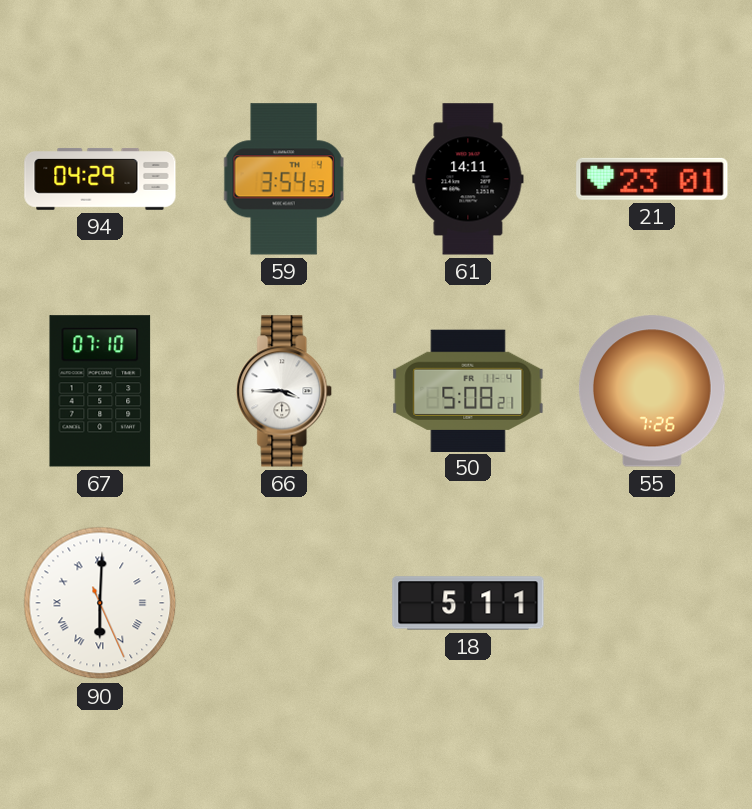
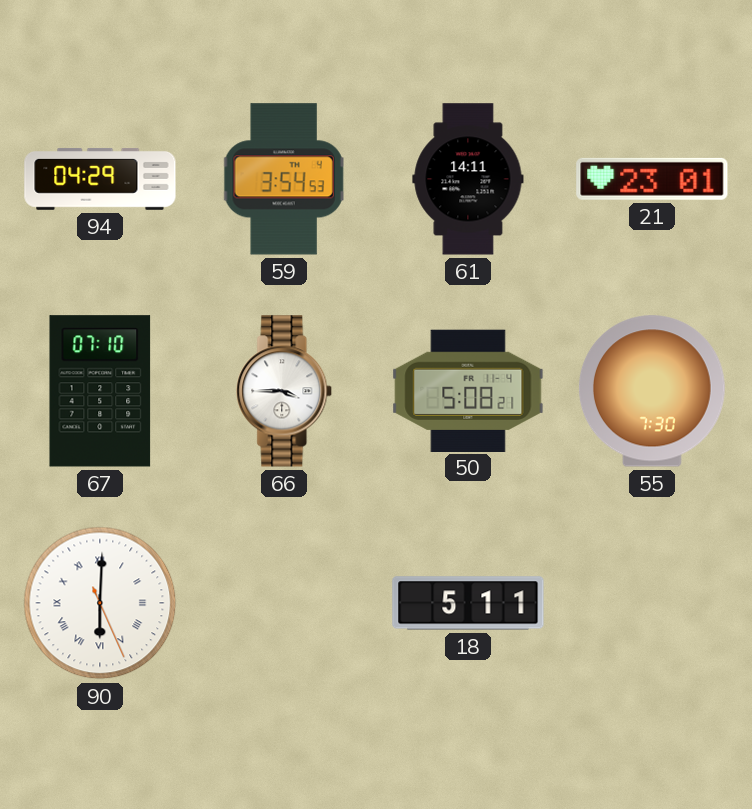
55: 7:26 -> 7:30
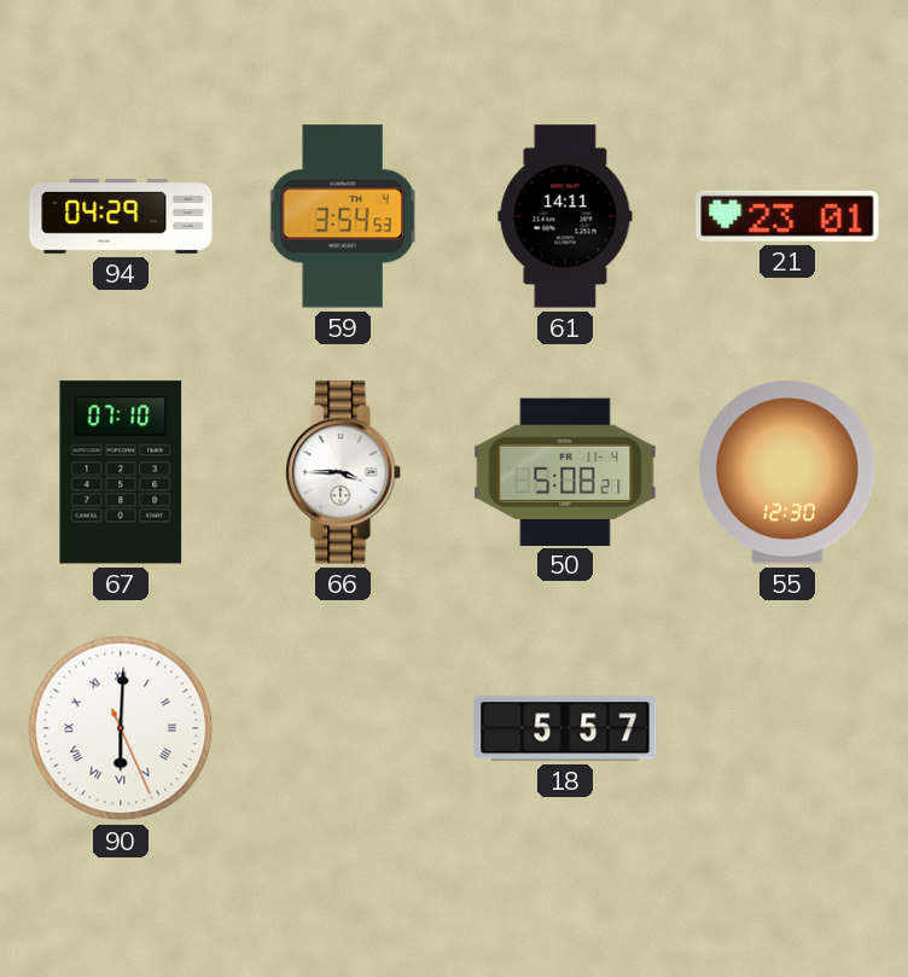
55: 7:30 -> 12:30
18: 5:11 -> 5:57
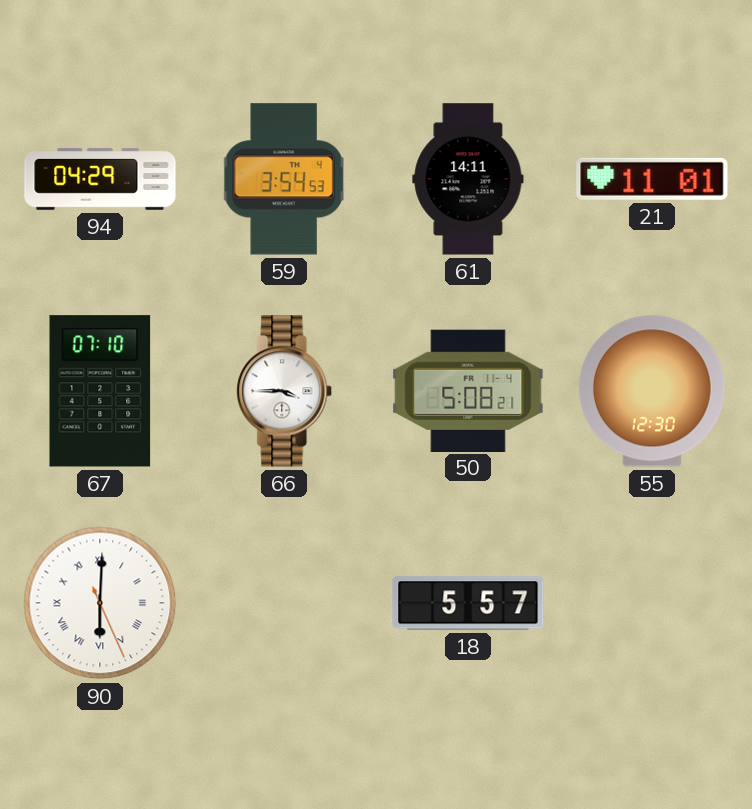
21: 23:01 -> 11:01
